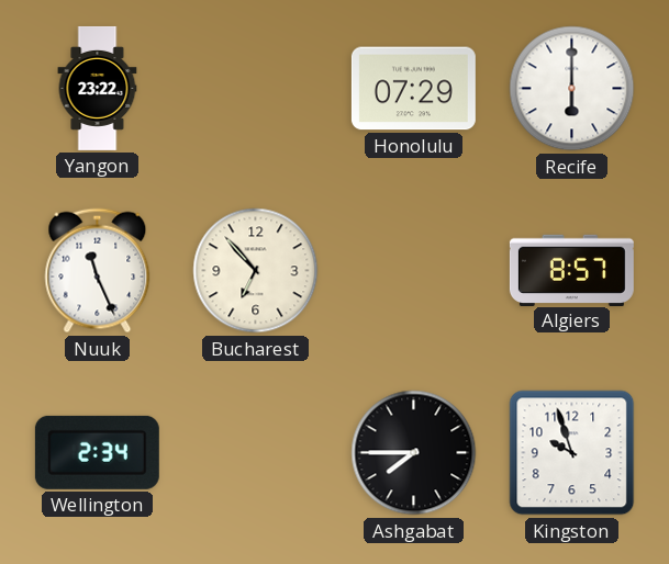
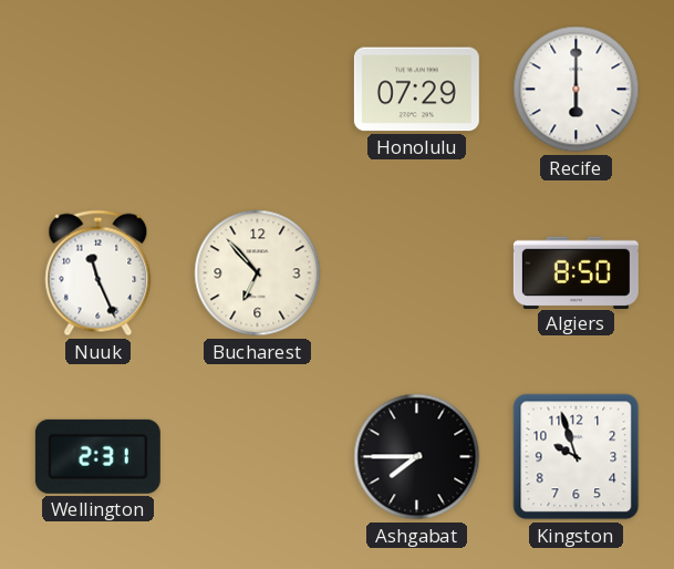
Yangon: 23:22 -> none
Algiers: 8:57 -> 8:50
Wellington: 2:34 -> 2:31
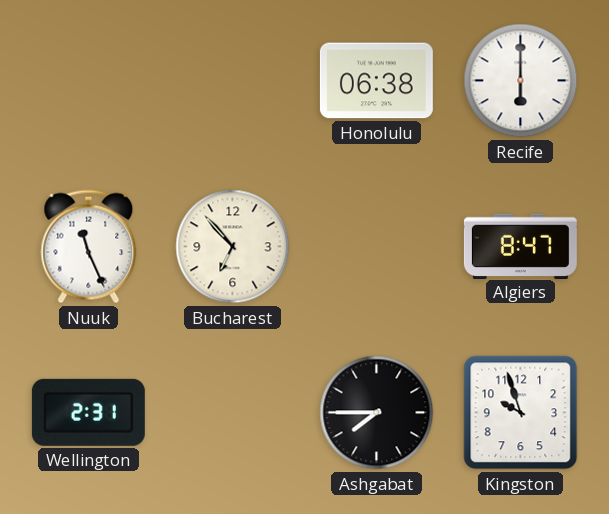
Honolulu: 07:29 -> 06:38
Algiers: 8:50 -> 8:47
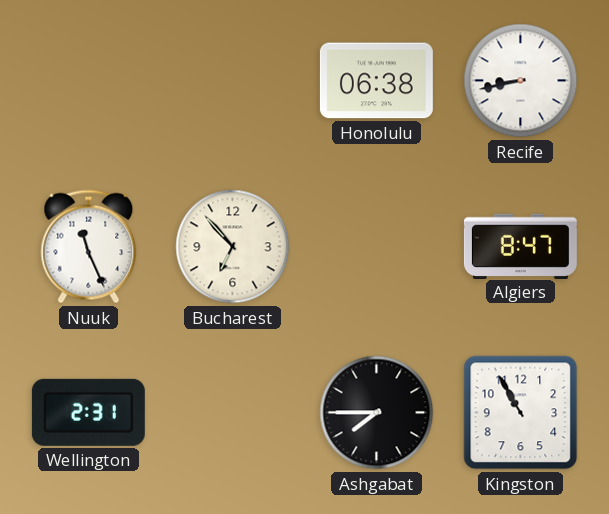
Recife: 6:00 -> 8:43
Kingston: 9:57 -> 10:55
